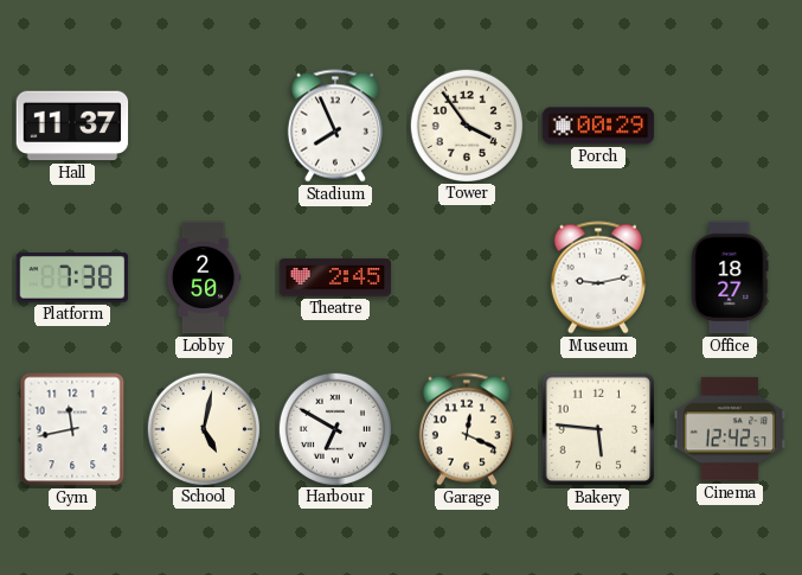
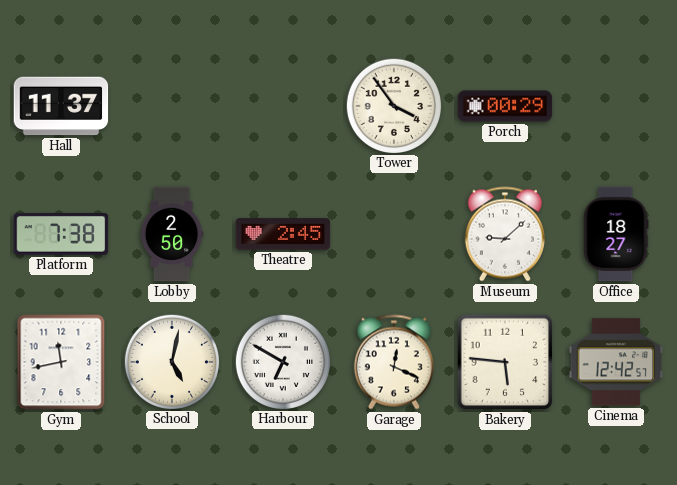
Stadium: 7:56 -> none
Museum: 9:13 -> 9:08
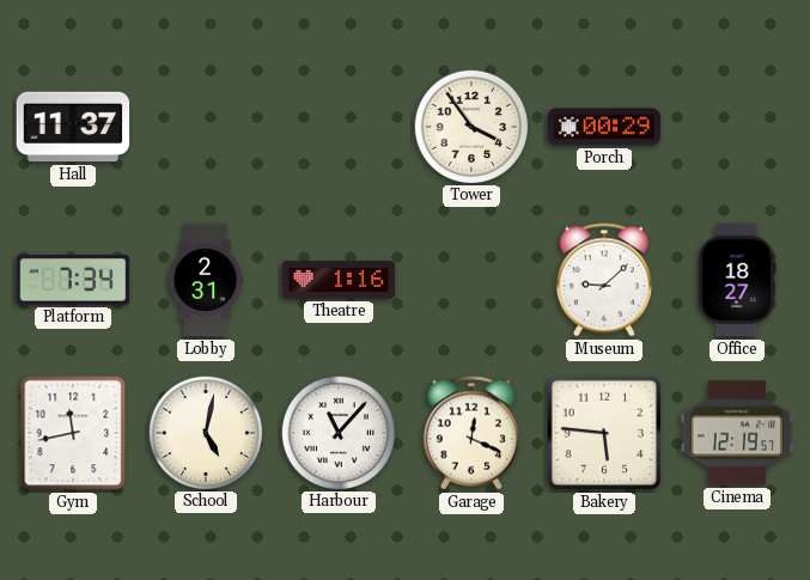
Platform: 7:38 -> 7:34
Lobby: 2:50 -> 2:31
Theatre: 2:45 -> 1:16
Harbour: 6:50 -> 11:07
Cinema: 12:42 -> 12:19
